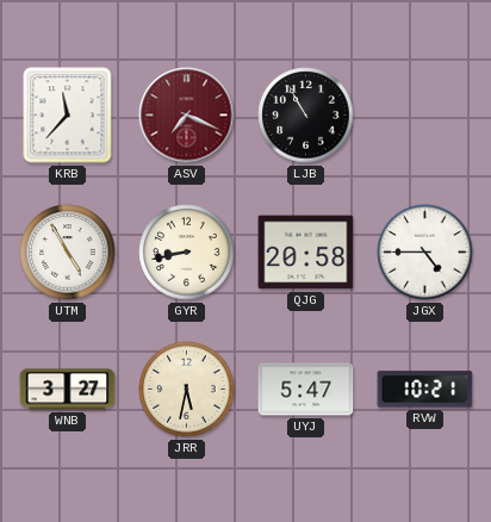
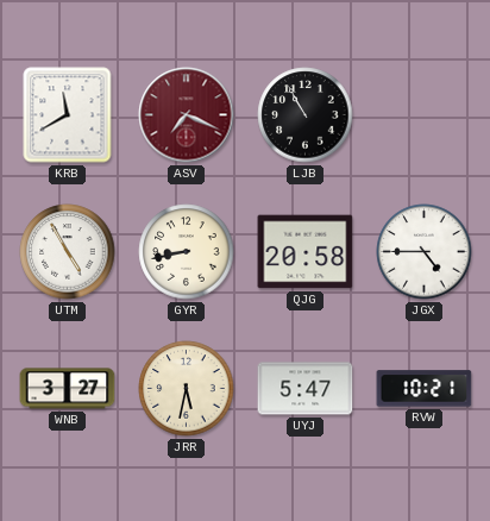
KRB: 11:37 -> 11:40
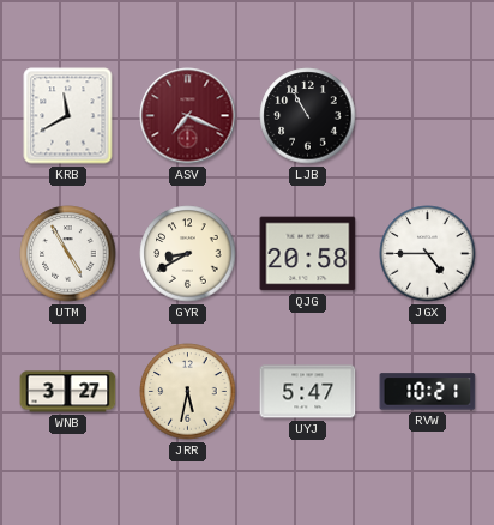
GYR: 8:43 -> 8:40
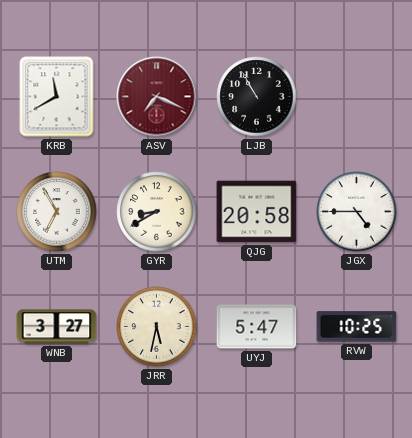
UTM: 4:55 -> 6:55
RVW: 10:21 -> 10:25
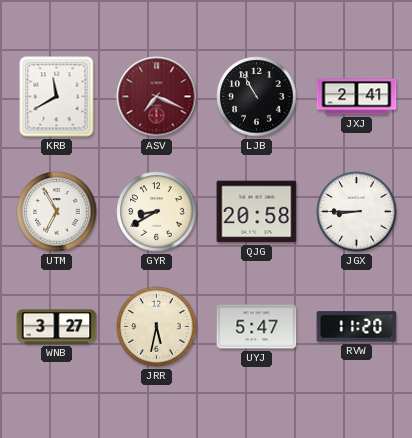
JXJ: none -> 2:41
JGX: 4:45 -> 8:45
RVW: 10:25 -> 11:20
